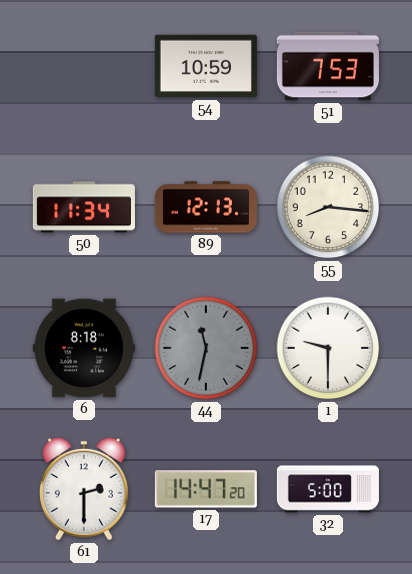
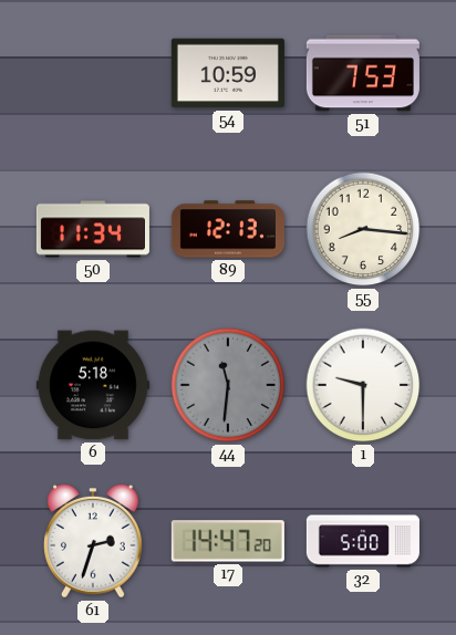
6: 8:18 -> 5:18
44: 11:32 -> 11:31
61: 2:30 -> 2:33
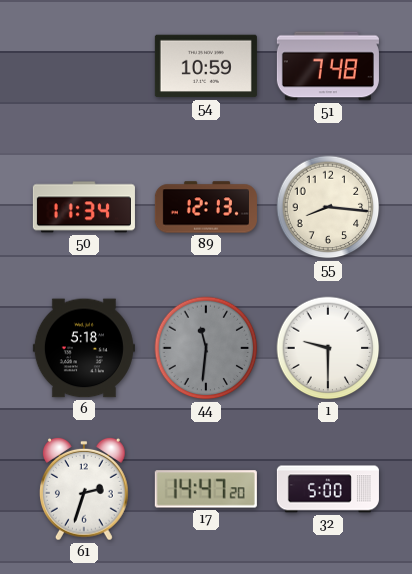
51: 7:53 -> 7:48
